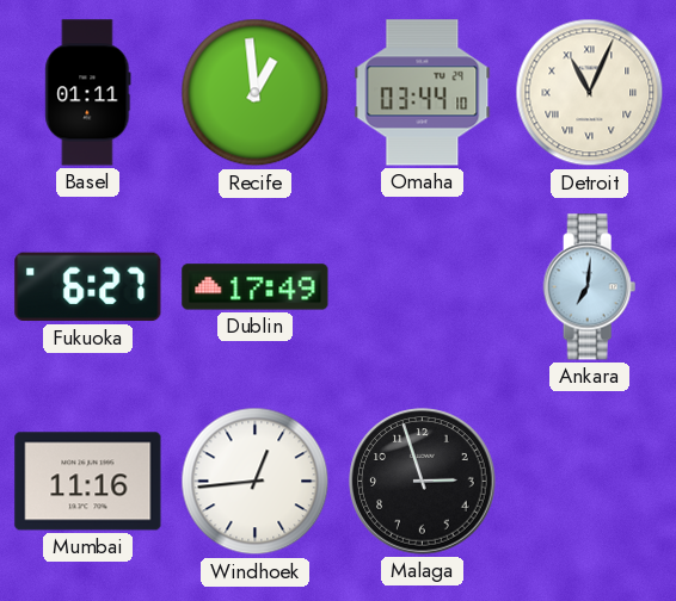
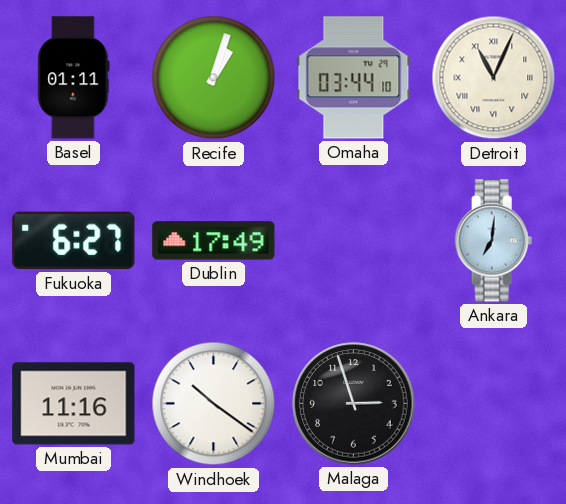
Recife: 12:59 -> 1:03
Windhoek: 12:44 -> 10:21
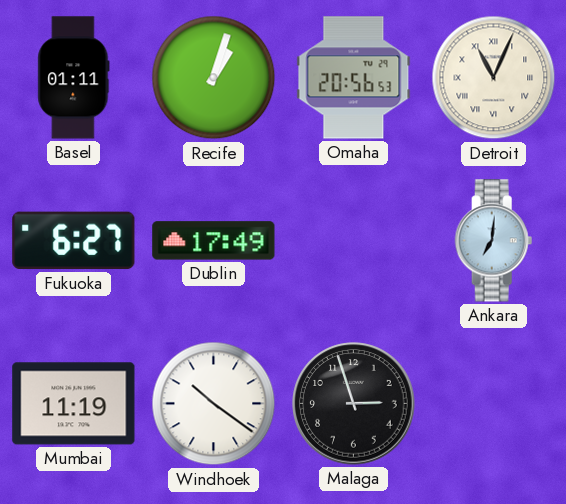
Omaha: 03:44 -> 20:56
Mumbai: 11:16 -> 11:19
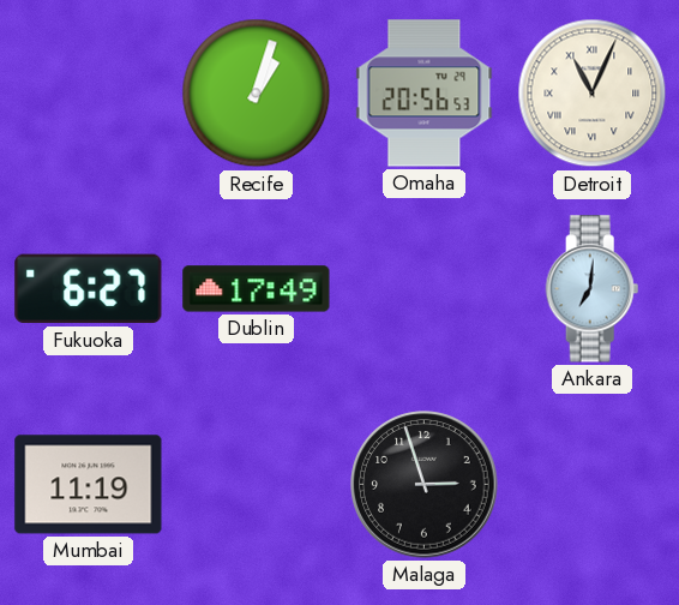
Basel: 01:11 -> none
Windhoek: 10:21 -> none
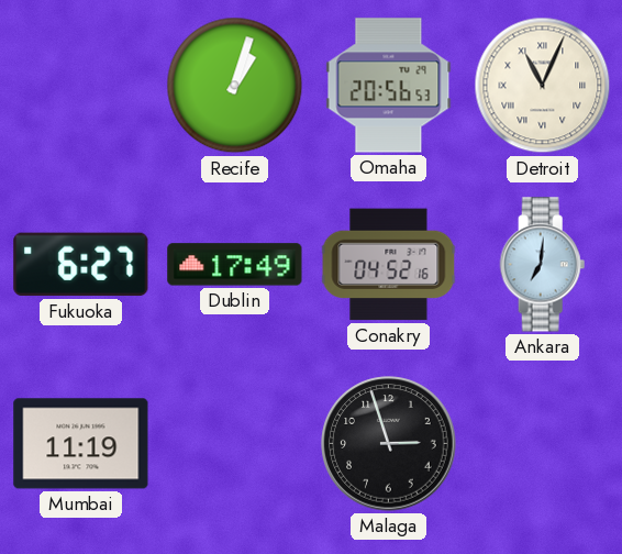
Conakry: none -> 04:52
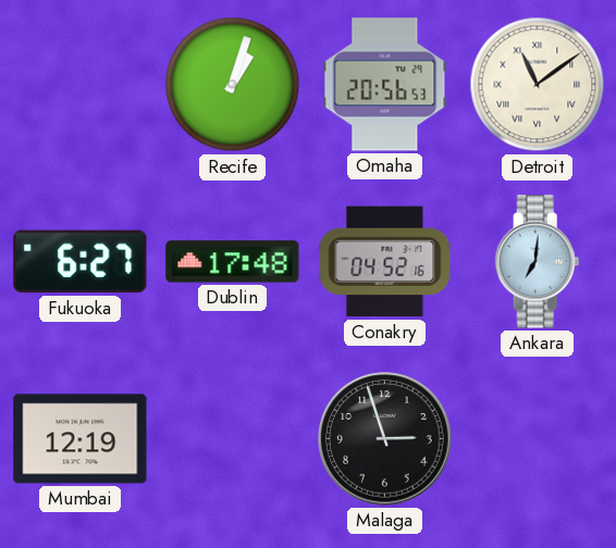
Detroit: 11:04 -> 11:09
Dublin: 17:49 -> 17:48
Mumbai: 11:19 -> 12:19
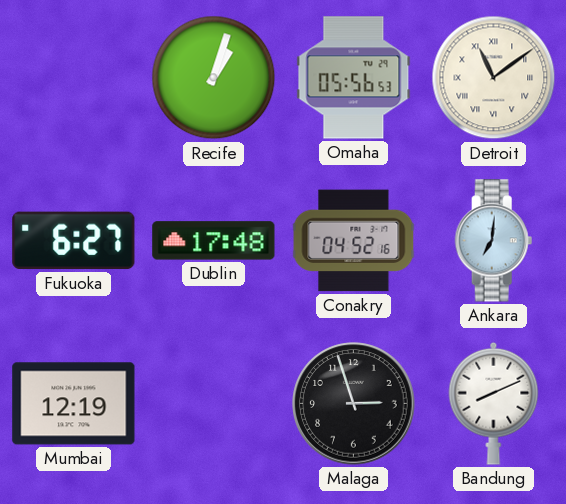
Omaha: 20:56 -> 05:56
Bandung: none -> 8:11
